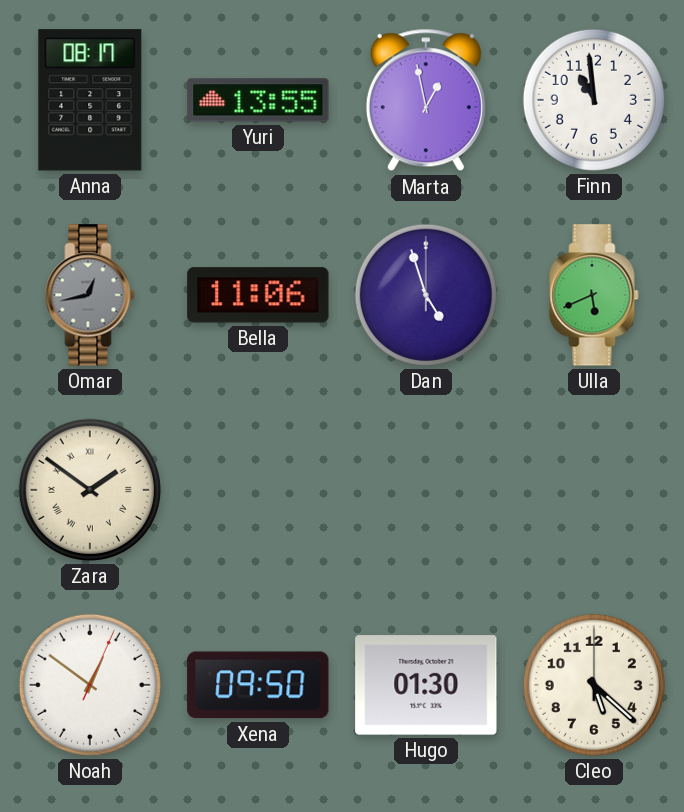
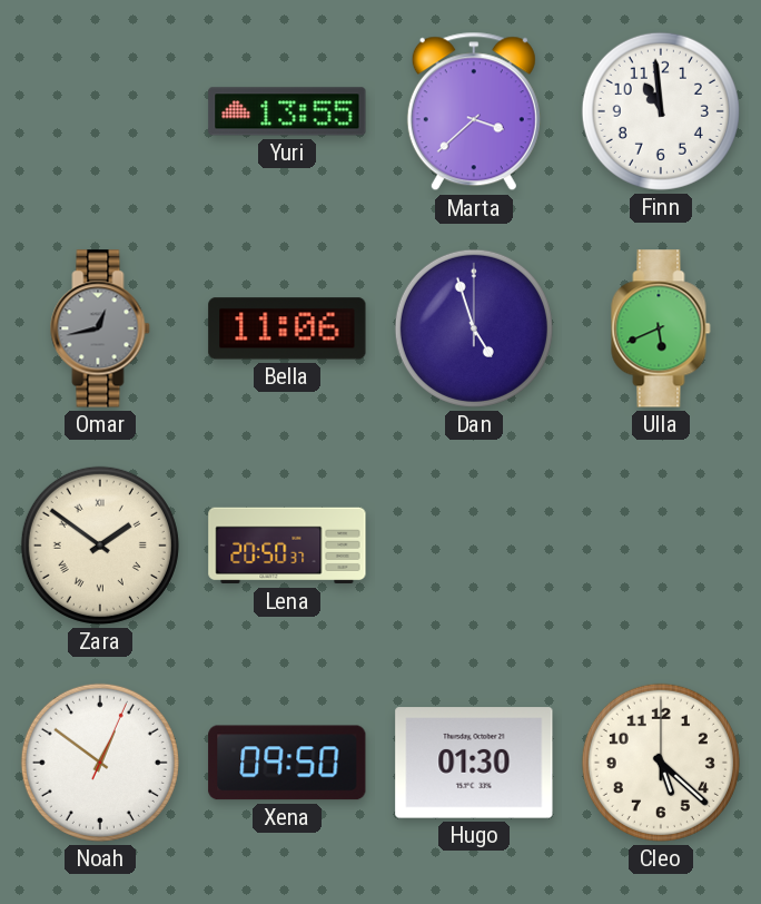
Anna: 08:17 -> none
Marta: 12:58 -> 3:38
Lena: none -> 20:50
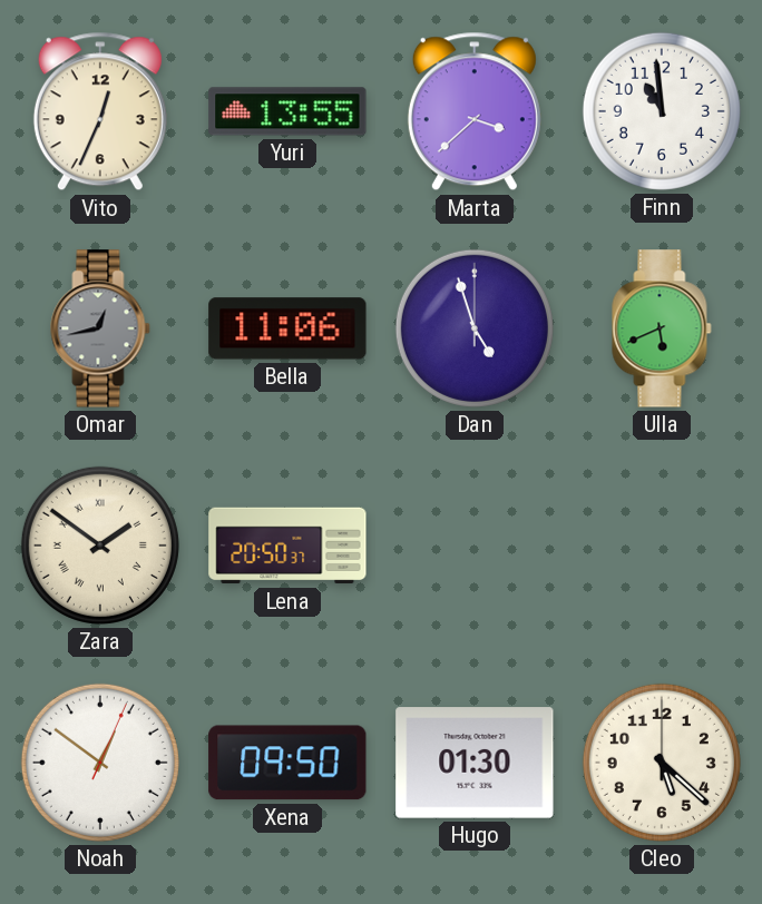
Vito: none -> 12:34
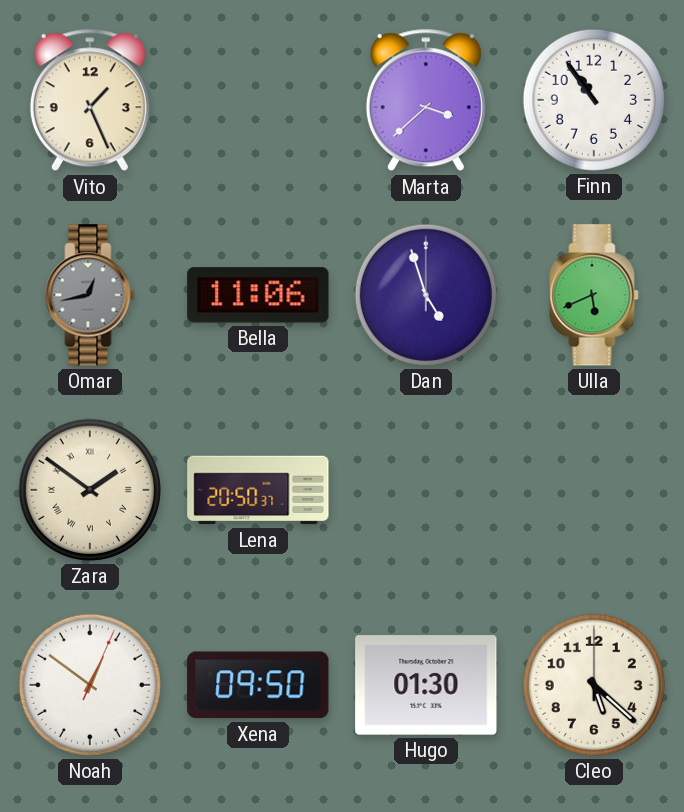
Vito: 12:34 -> 1:26
Yuri: 13:55 -> none
Finn: 10:59 -> 10:54
